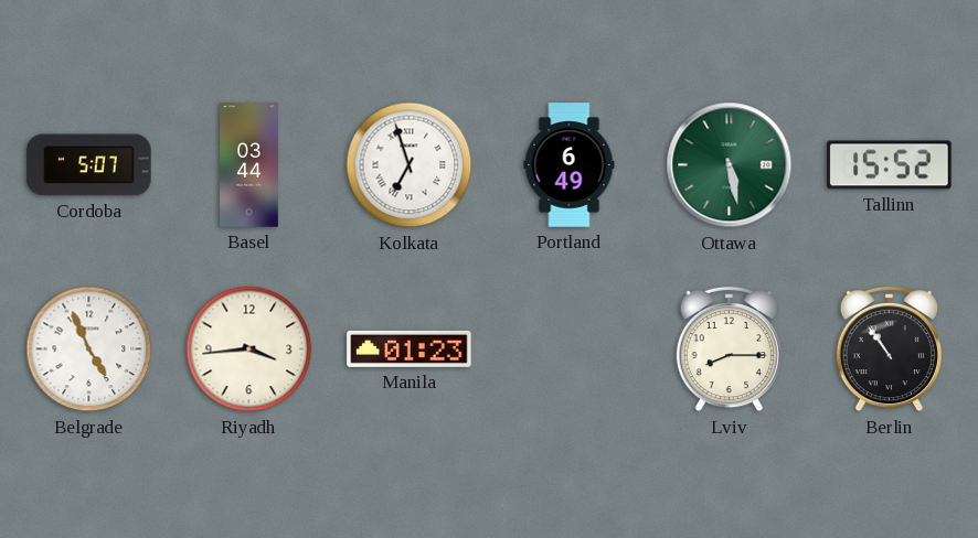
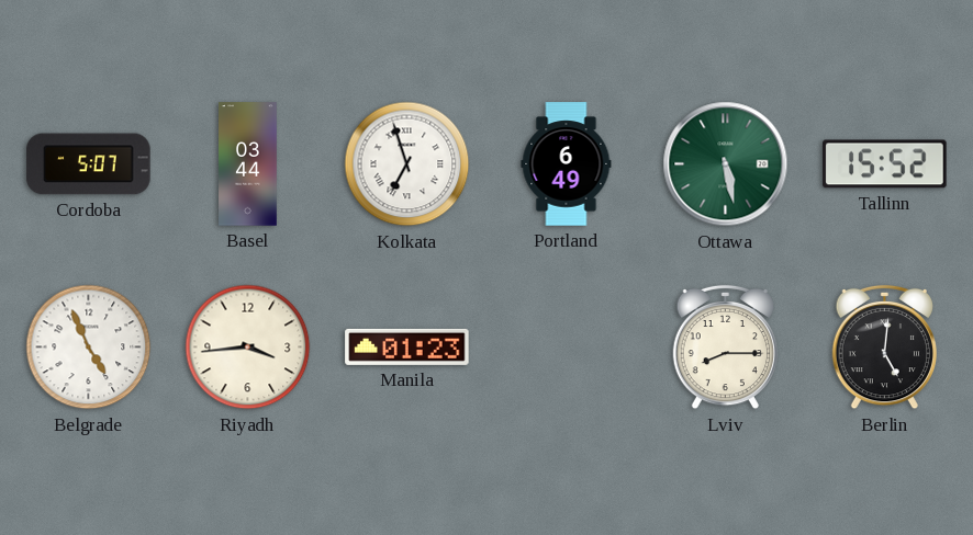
Berlin: 10:54 -> 5:01
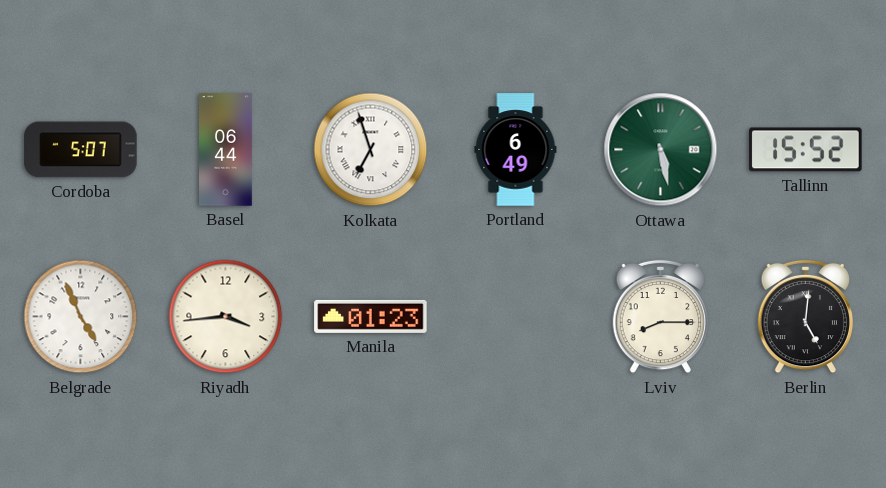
Basel: 03:44 -> 06:44
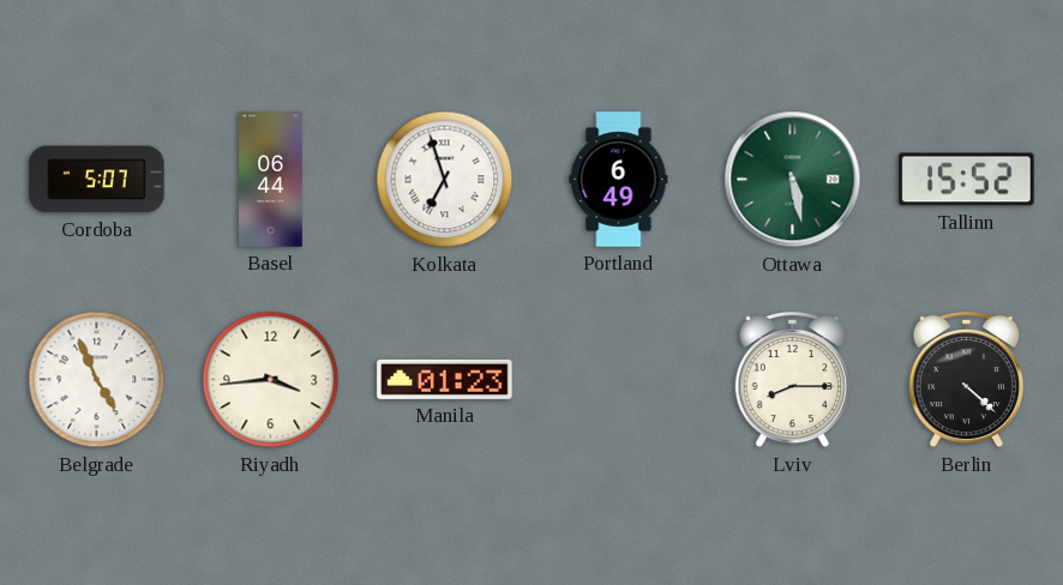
Berlin: 5:01 -> 4:22
